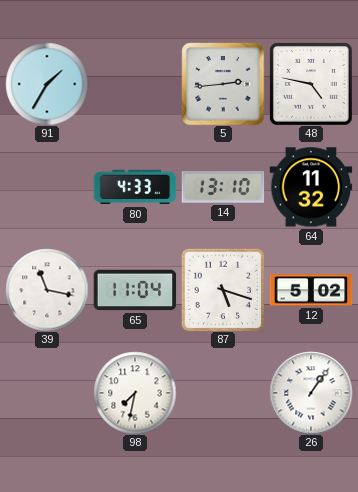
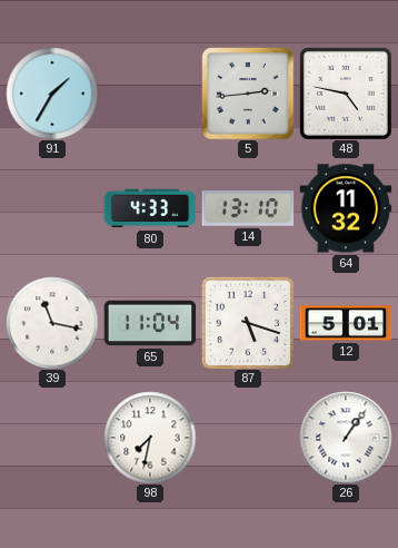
12: 5:02 -> 5:01
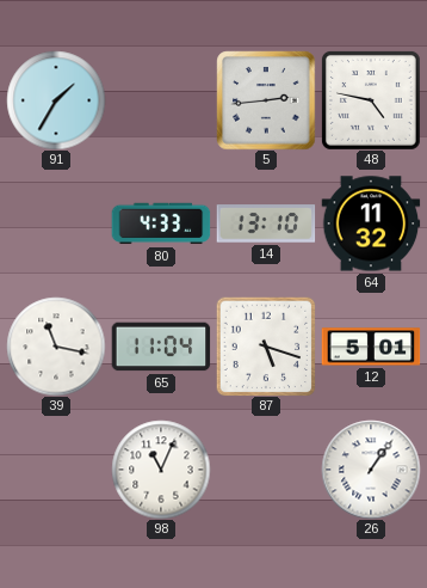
98: 7:32 -> 11:04
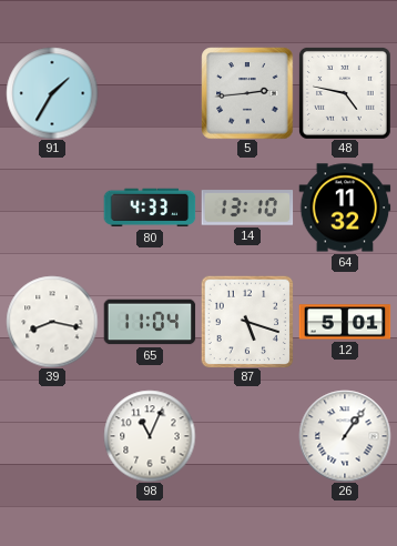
39: 11:17 -> 8:17
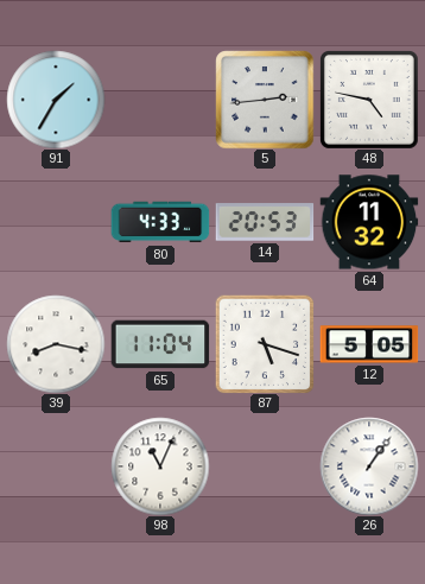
14: 13:10 -> 20:53
12: 5:01 -> 5:05
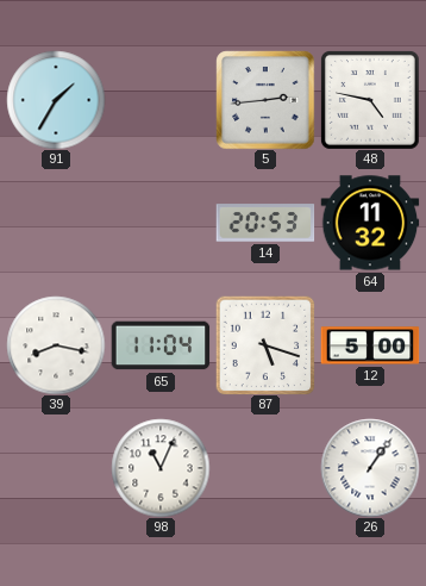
80: 4:33 -> none
12: 5:05 -> 5:00
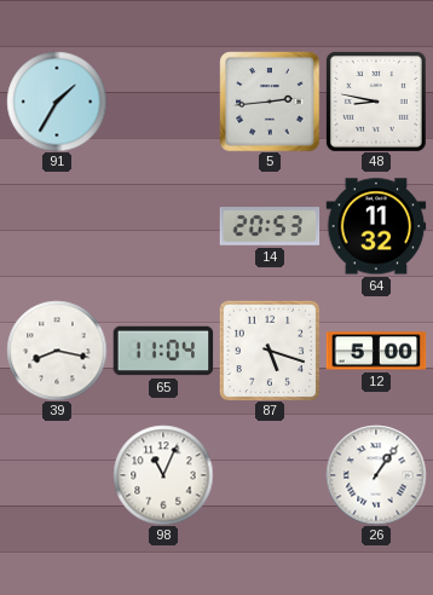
48: 4:47 -> 8:47
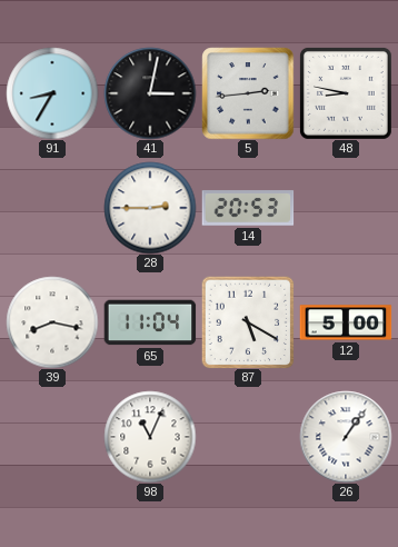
91: 1:35 -> 8:35
41: none -> 3:02
28: none -> 2:45
64: 11:32 -> none
87: 5:18 -> 5:20
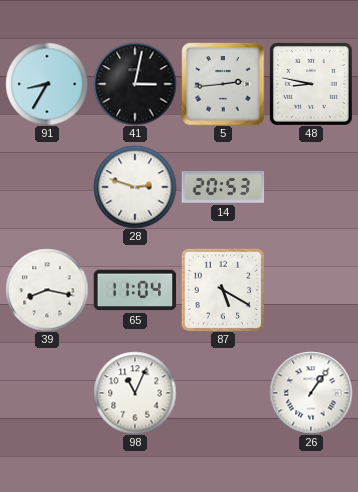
28: 2:45 -> 2:48
12: 5:00 -> none
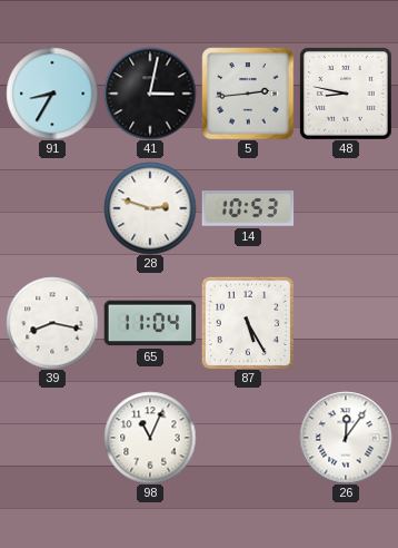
14: 20:53 -> 10:53
87: 5:20 -> 5:25
26: 1:06 -> 12:06
